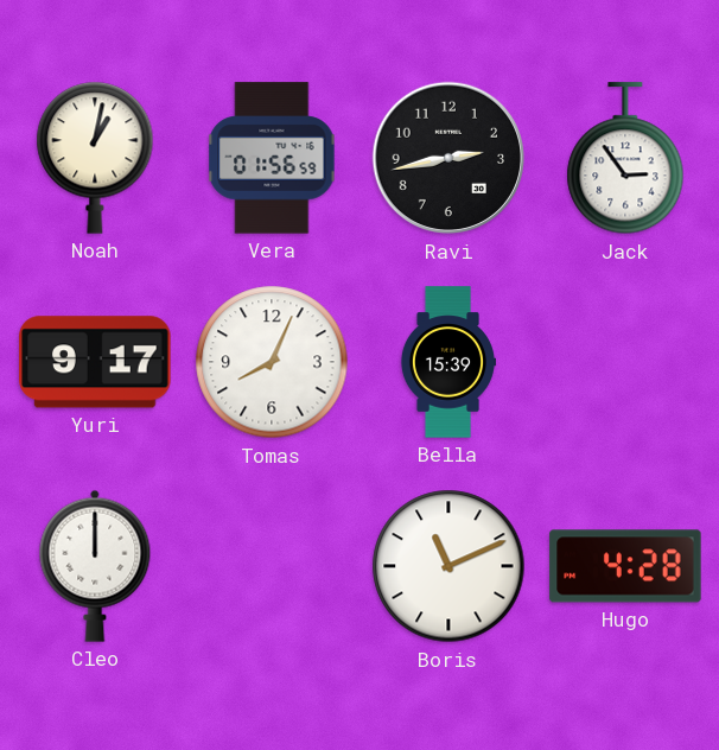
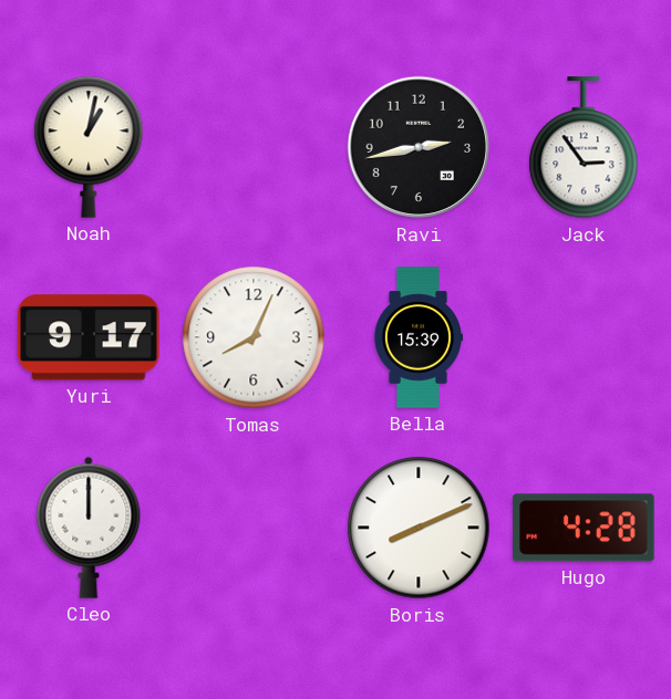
Vera: 01:56 -> none
Boris: 11:11 -> 8:11
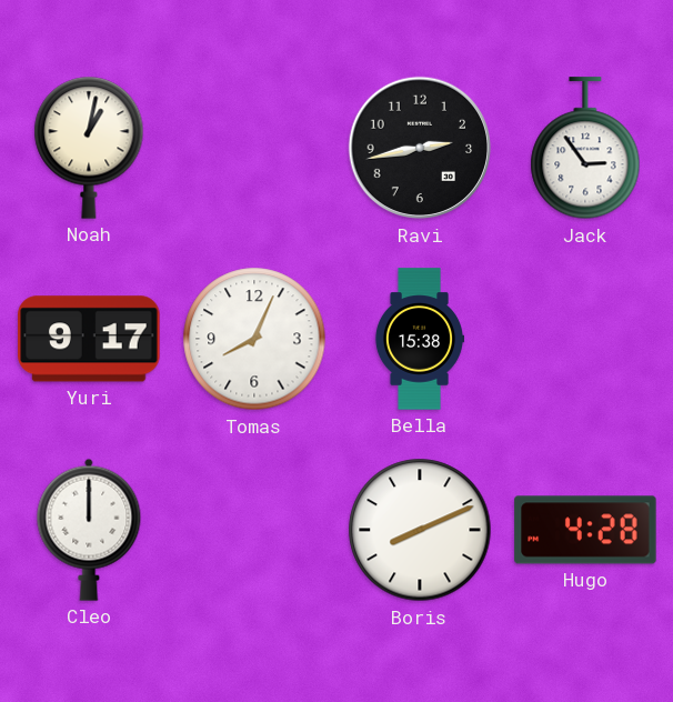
Bella: 15:39 -> 15:38
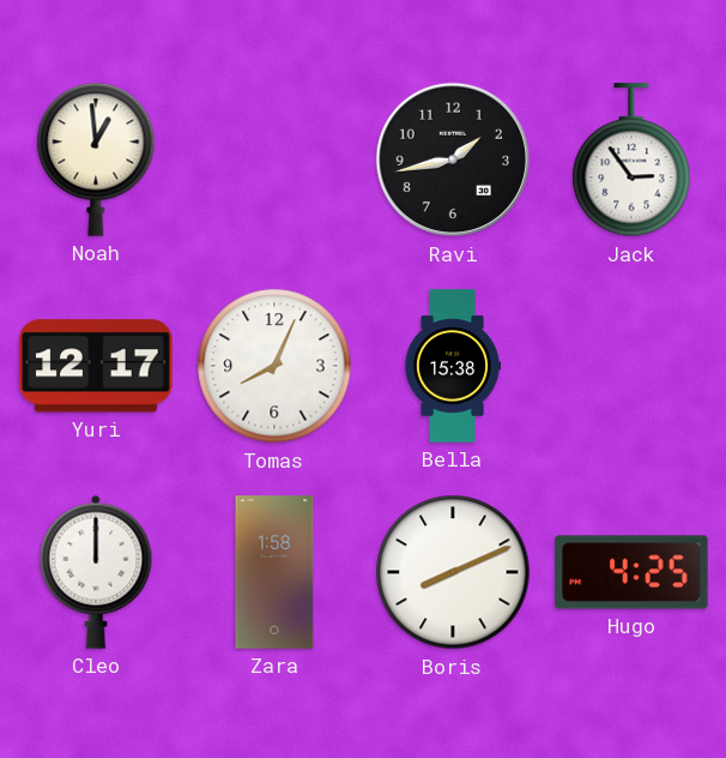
Noah: 1:02 -> 12:59
Ravi: 2:43 -> 1:43
Yuri: 9:17 -> 12:17
Zara: none -> 1:58
Hugo: 4:28 -> 4:25
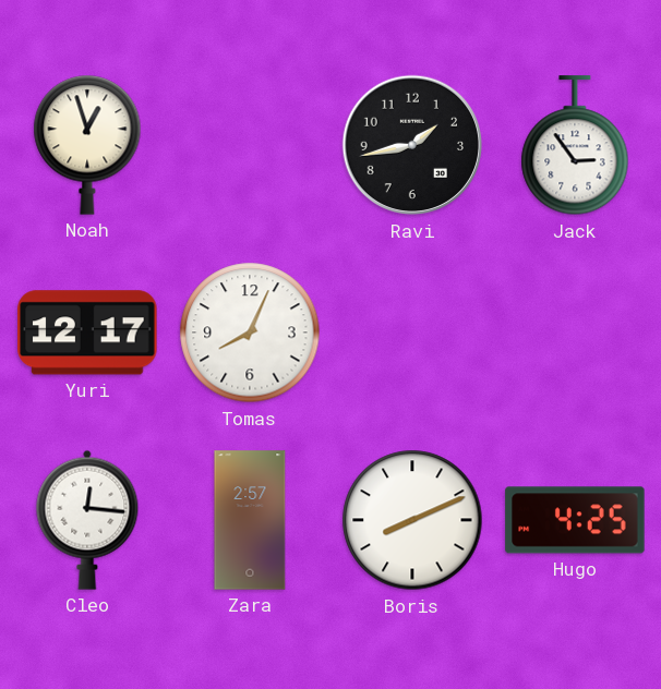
Noah: 12:59 -> 12:57
Bella: 15:38 -> none
Cleo: 12:00 -> 12:16
Zara: 1:58 -> 2:57
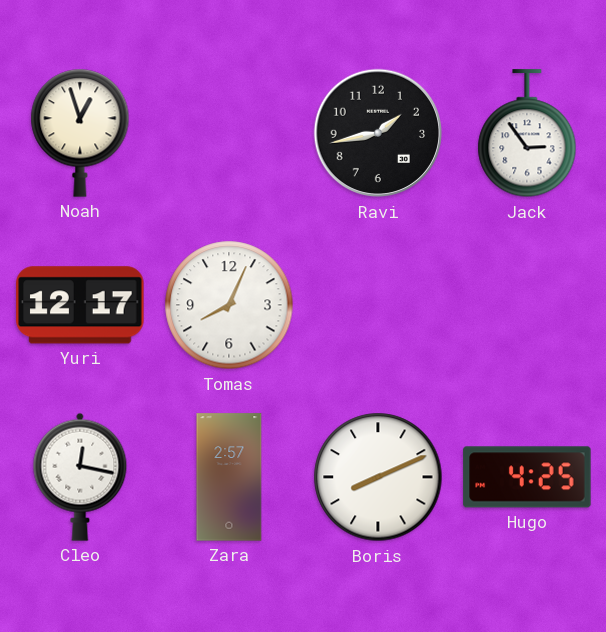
Cleo: 12:16 -> 12:17
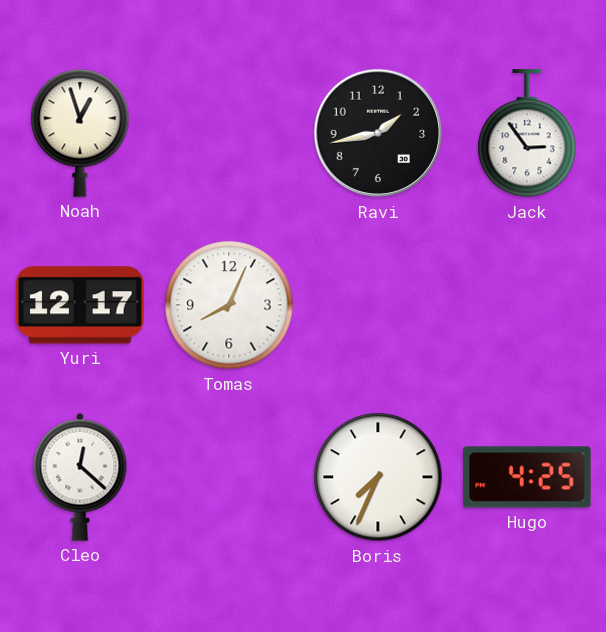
Cleo: 12:17 -> 12:22
Zara: 2:57 -> none
Boris: 8:11 -> 7:34
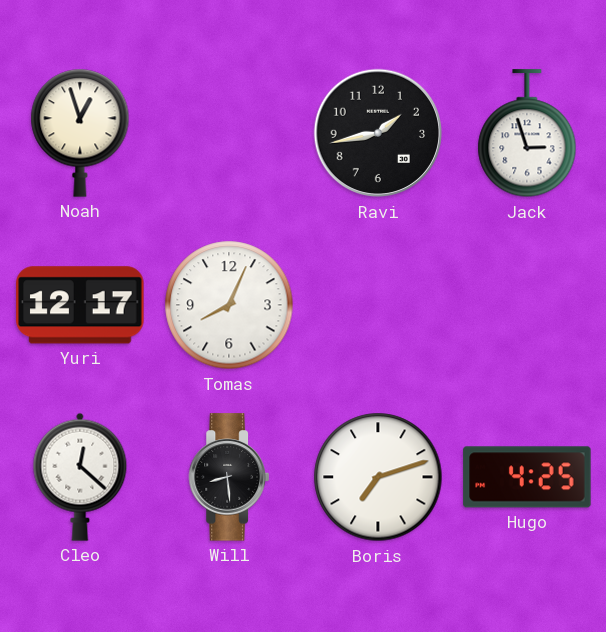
Jack: 2:54 -> 2:57
Will: none -> 8:29
Boris: 7:34 -> 7:12
